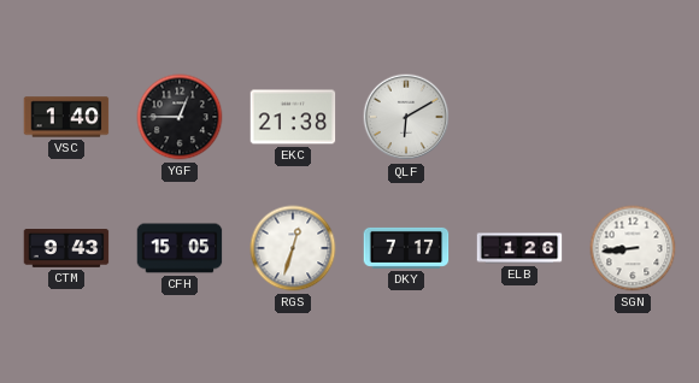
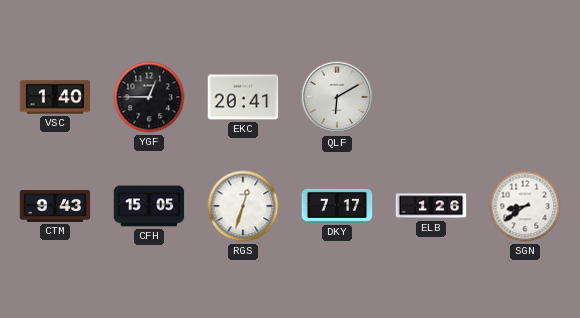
EKC: 21:38 -> 20:41
SGN: 8:44 -> 8:39
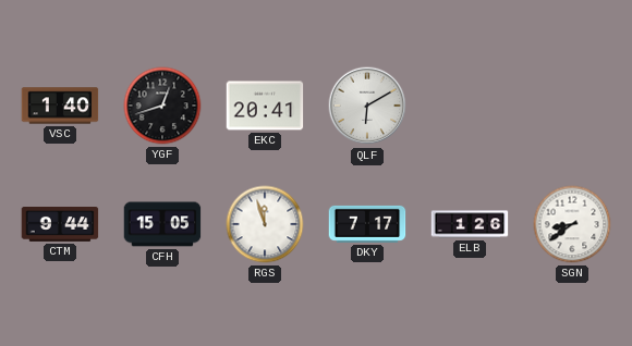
YGF: 12:45 -> 12:42
CTM: 9:43 -> 9:44
RGS: 12:33 -> 11:57
